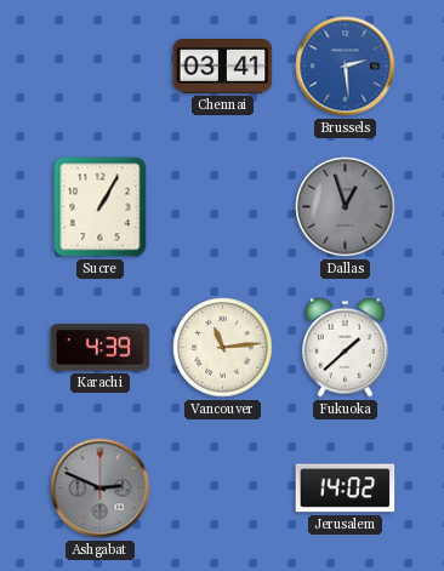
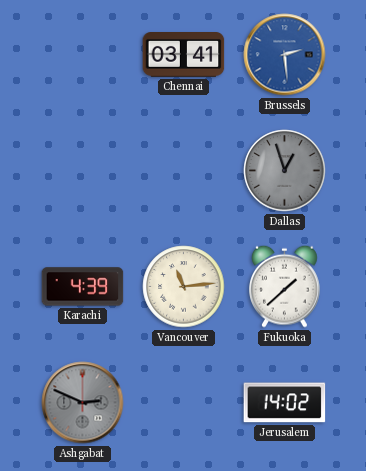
Sucre: 1:05 -> none
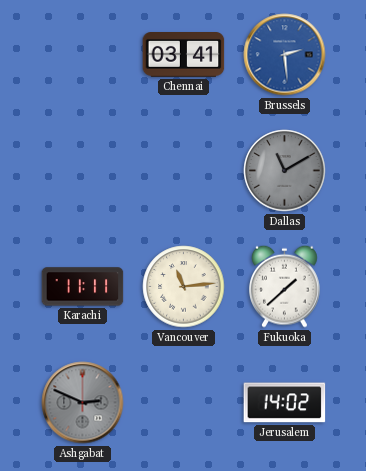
Dallas: 12:57 -> 11:10
Karachi: 4:39 -> 11:11
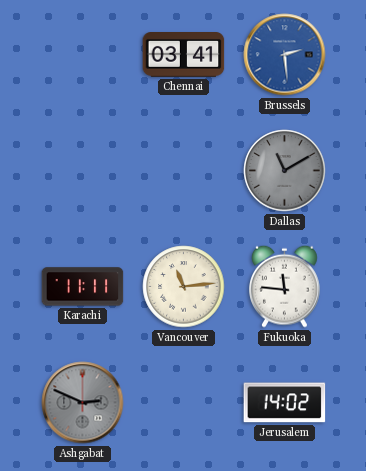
Fukuoka: 1:38 -> 11:46
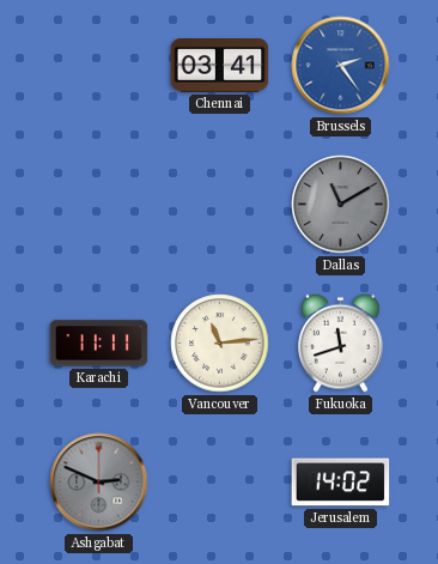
Brussels: 2:29 -> 2:24
Fukuoka: 11:46 -> 11:42
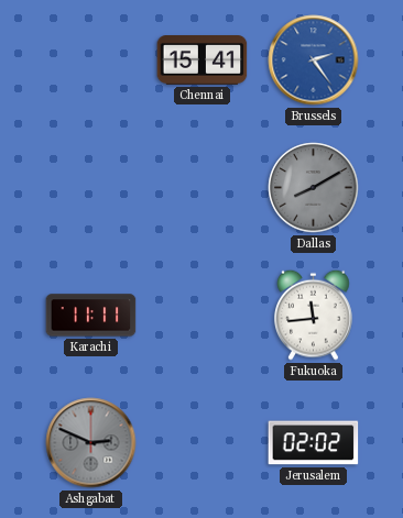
Chennai: 03:41 -> 15:41
Dallas: 11:10 -> 8:10
Vancouver: 11:14 -> none
Fukuoka: 11:42 -> 11:44
Jerusalem: 14:02 -> 02:02
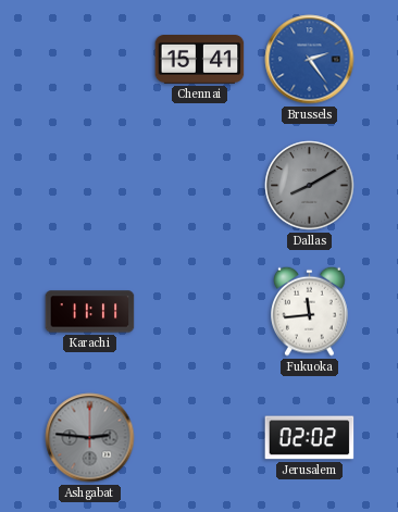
Ashgabat: 2:49 -> 2:46
